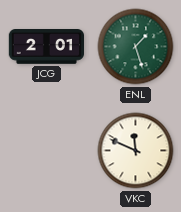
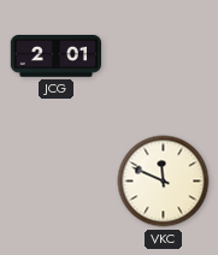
ENL: 1:27 -> none
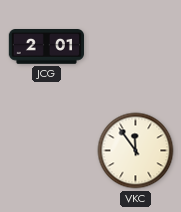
VKC: 11:49 -> 11:54
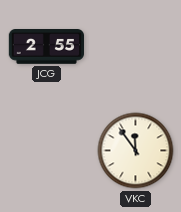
JCG: 2:01 -> 2:55
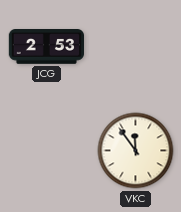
JCG: 2:55 -> 2:53
